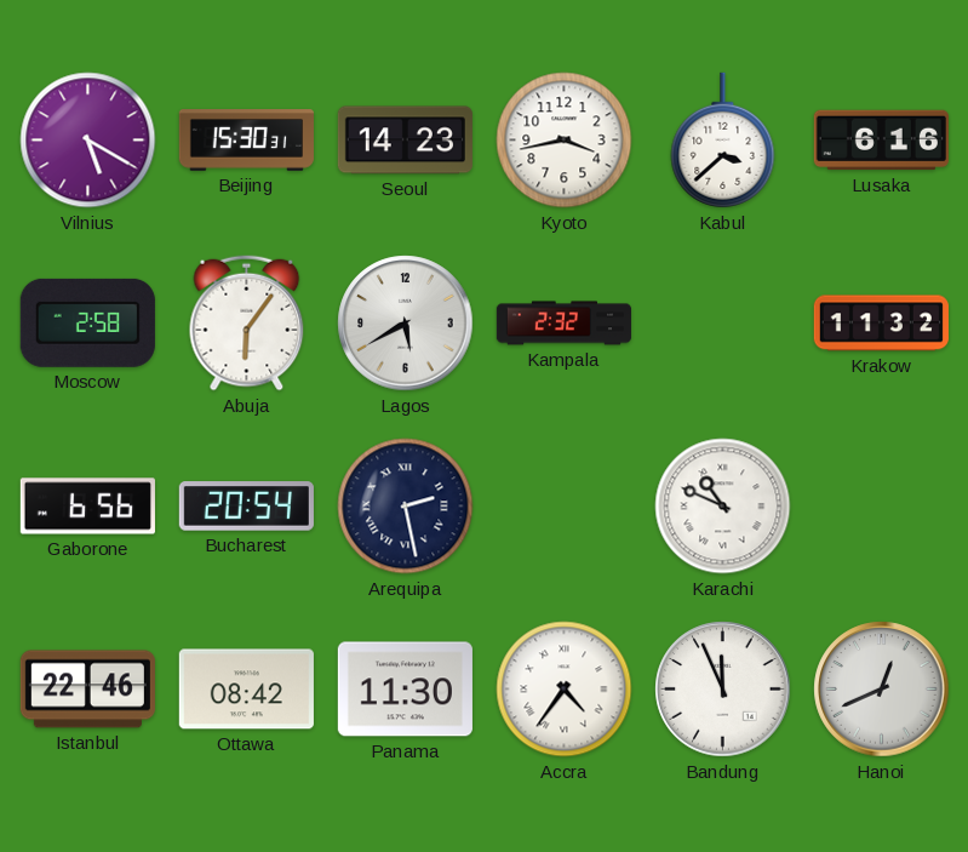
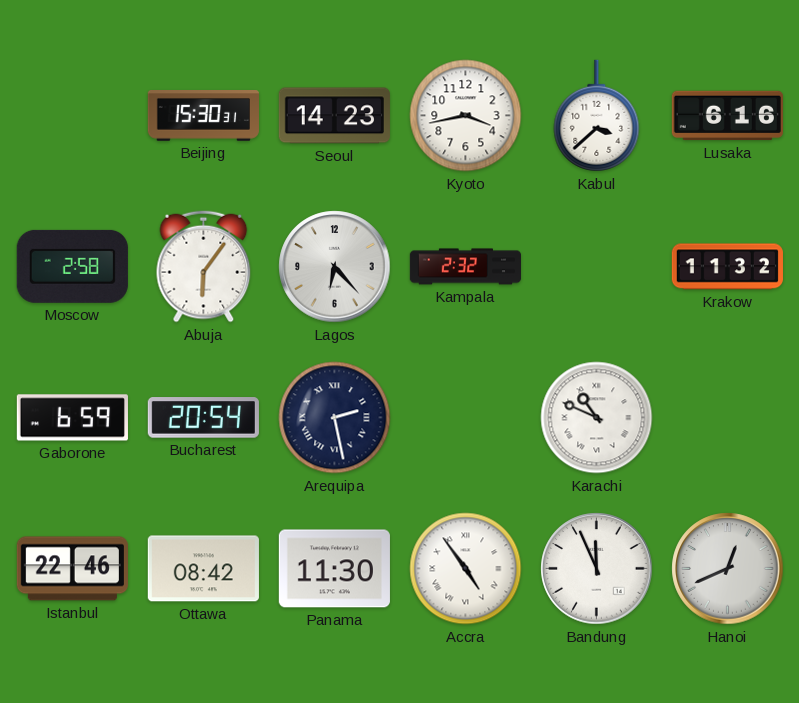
Vilnius: 5:20 -> none
Lagos: 5:40 -> 6:23
Gaborone: 6:56 -> 6:59
Accra: 4:36 -> 4:54
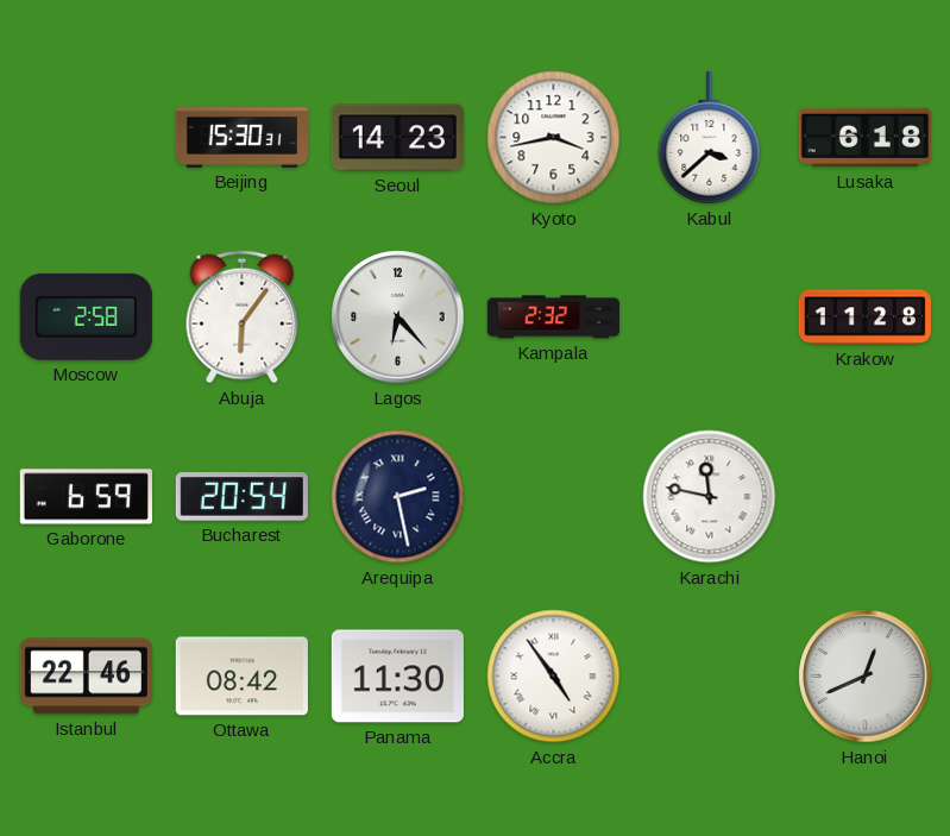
Lusaka: 6:16 -> 6:18
Krakow: 11:32 -> 11:28
Karachi: 10:49 -> 11:47
Bandung: 11:56 -> none
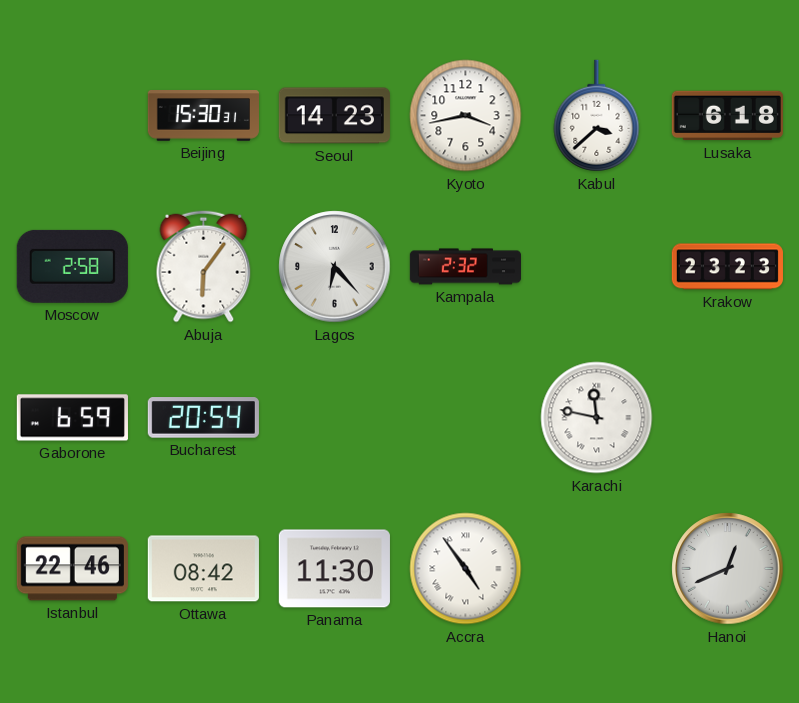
Krakow: 11:28 -> 23:23
Arequipa: 2:28 -> none
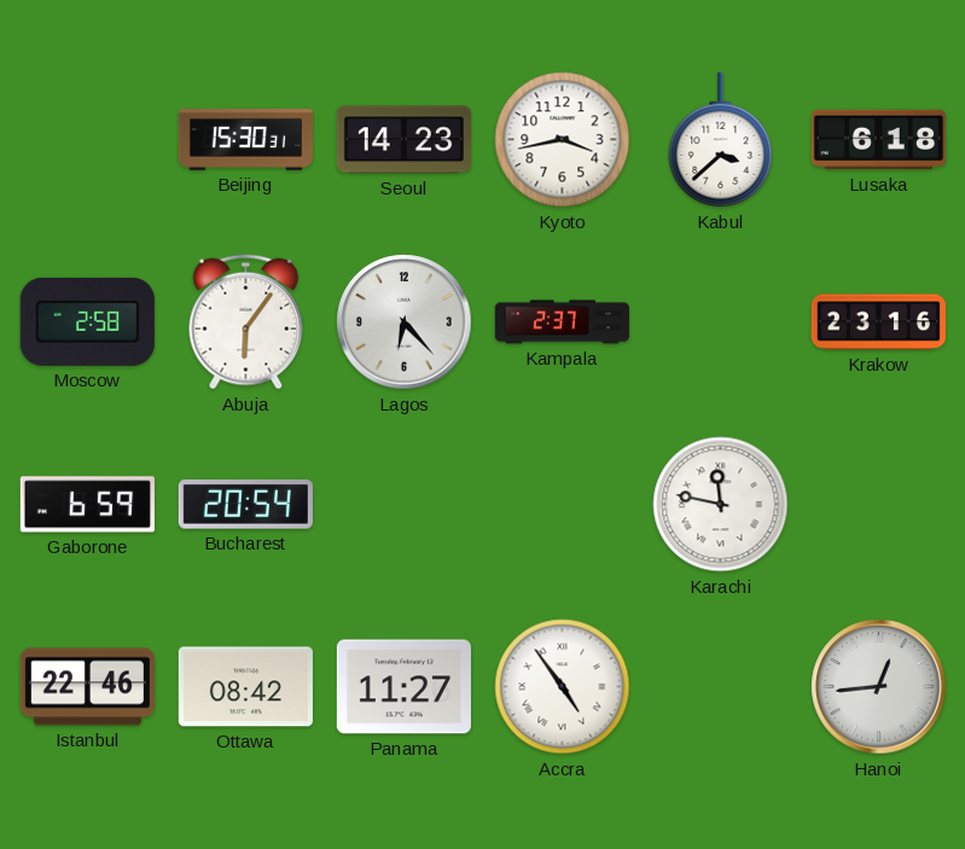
Kampala: 2:32 -> 2:37
Krakow: 23:23 -> 23:16
Panama: 11:30 -> 11:27
Hanoi: 12:41 -> 12:44
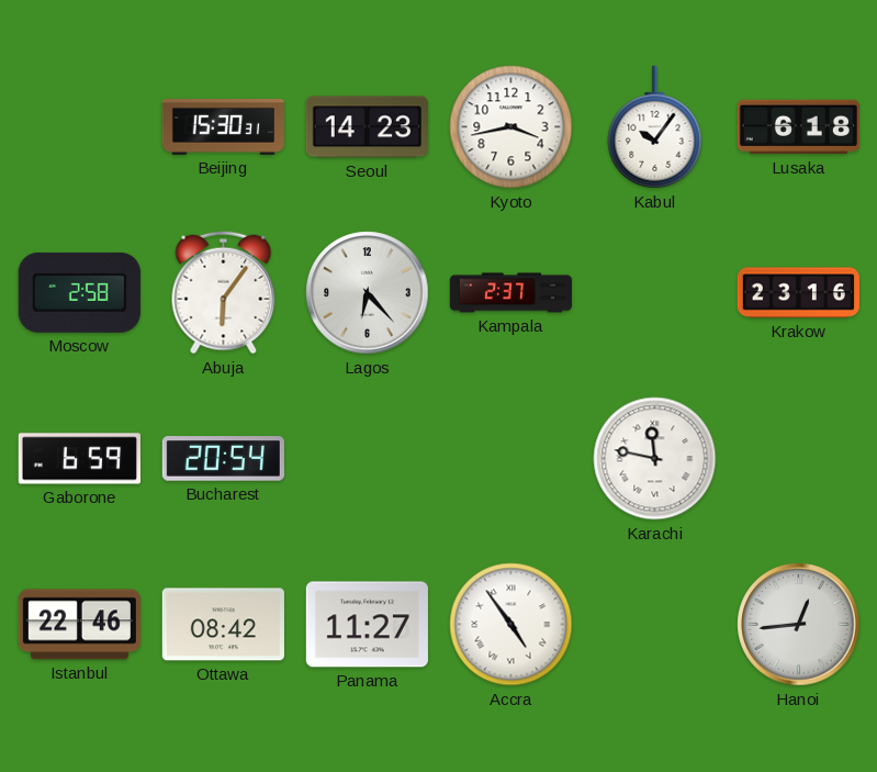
Kabul: 3:38 -> 10:06
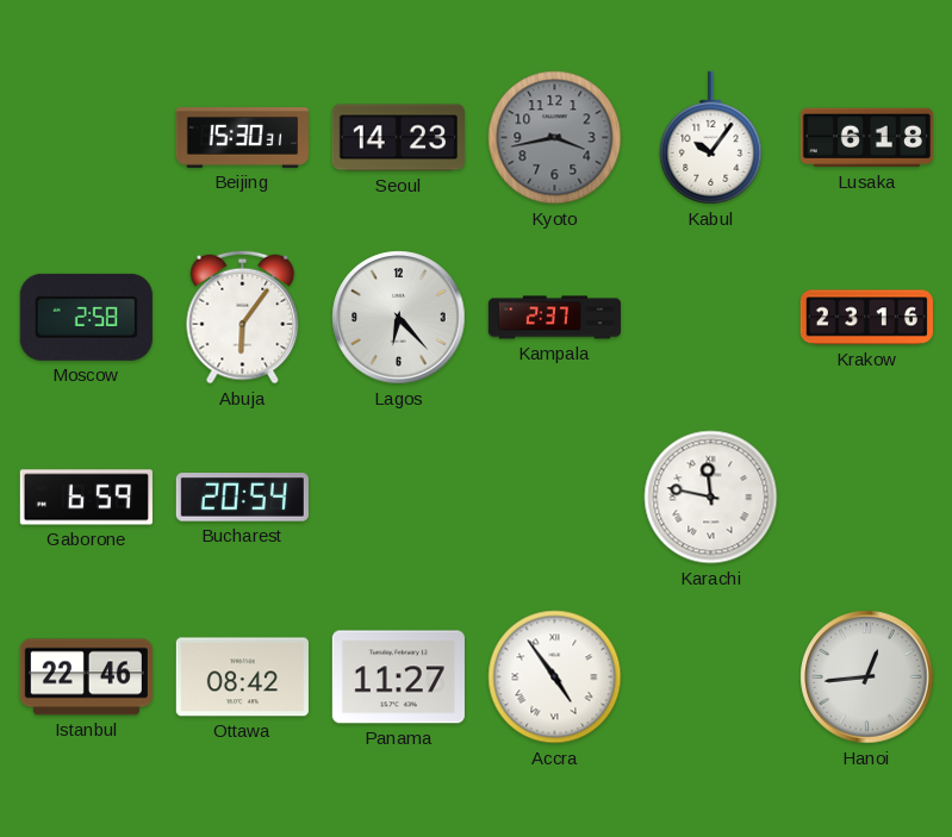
Kyoto dial: white -> grey
